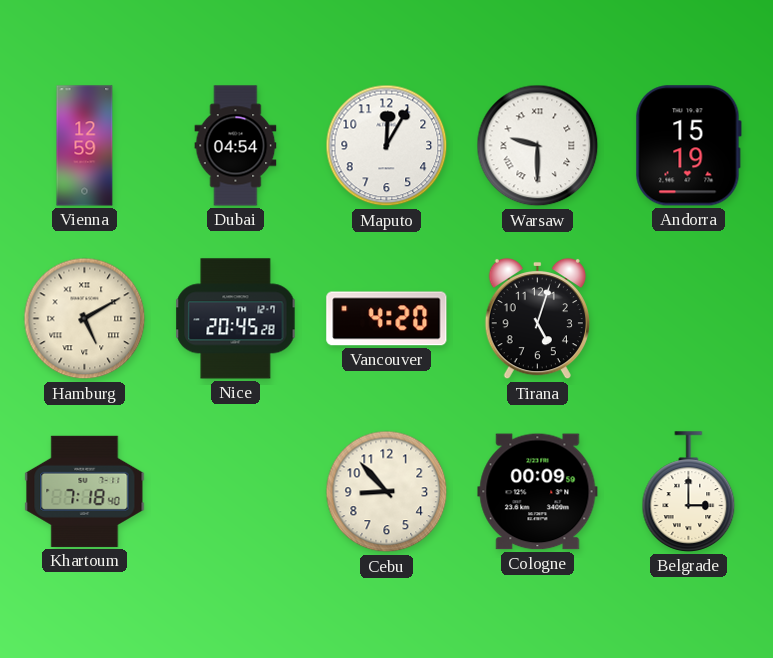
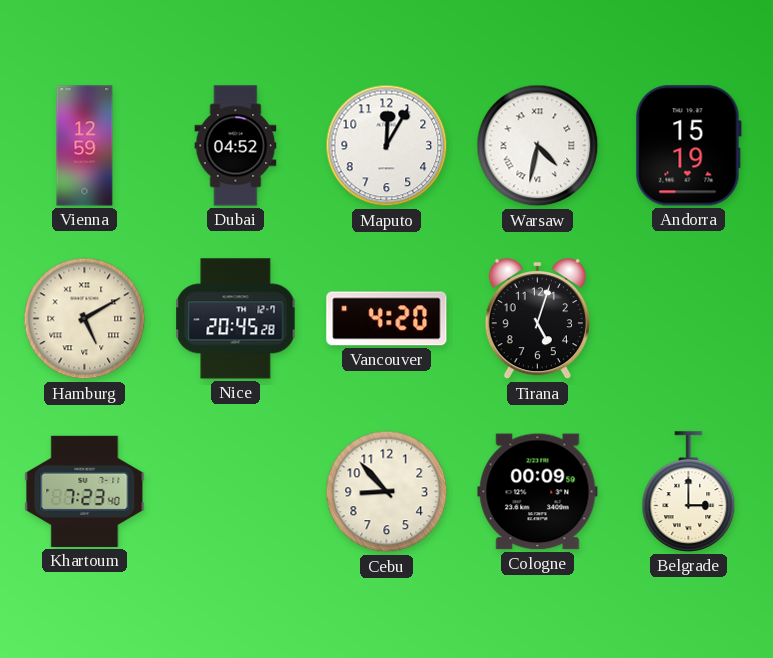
Dubai: 04:54 -> 04:52
Warsaw: 9:30 -> 4:32
Khartoum: 7:18 -> 7:23
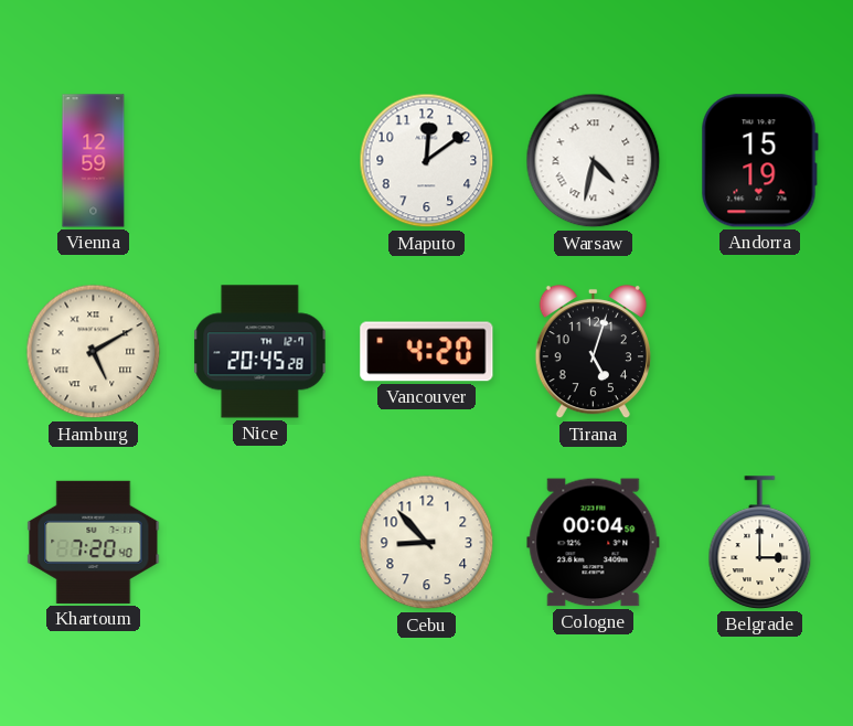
Dubai: 04:52 -> none
Maputo: 12:05 -> 12:09
Khartoum: 7:23 -> 7:20
Cologne: 00:09 -> 00:04
